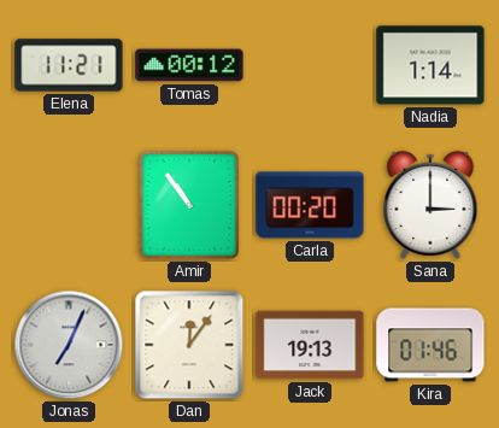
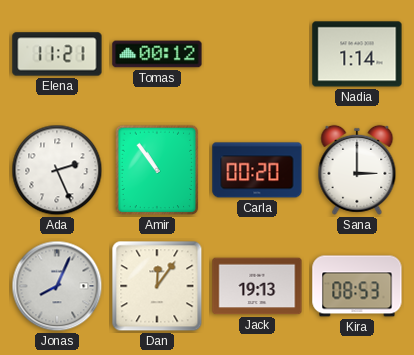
Ada: none -> 2:26
Jonas: 7:04 -> 8:04
Kira: 01:46 -> 08:53
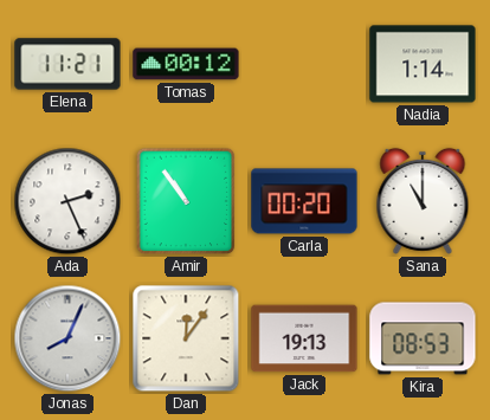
Sana: 3:00 -> 11:00
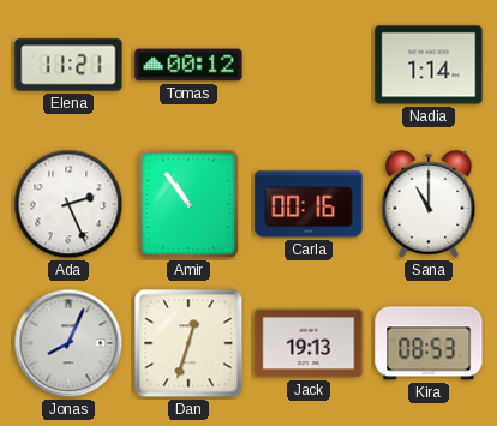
Carla: 00:20 -> 00:16
Dan: 12:06 -> 12:33
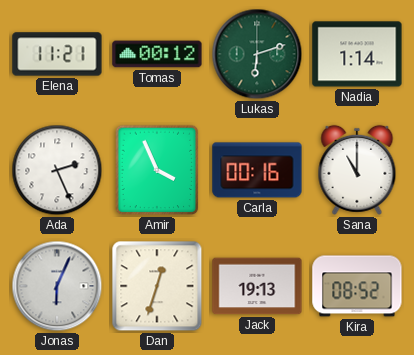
Lukas: none -> 6:12
Amir: 10:54 -> 3:56
Jonas: 8:04 -> 6:04
Kira: 08:53 -> 08:52
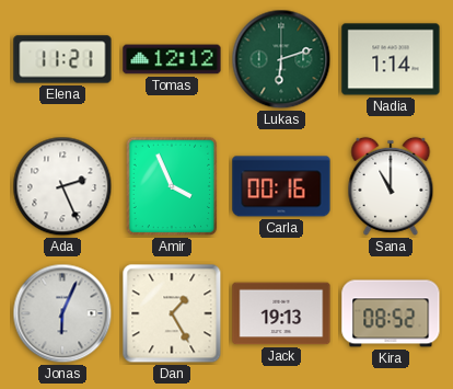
Tomas: 00:12 -> 12:12
Dan: 12:33 -> 1:25
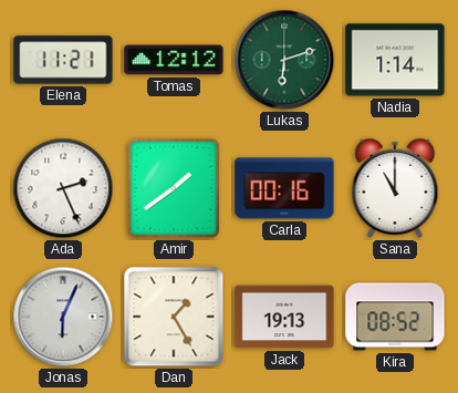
Amir: 3:56 -> 1:39
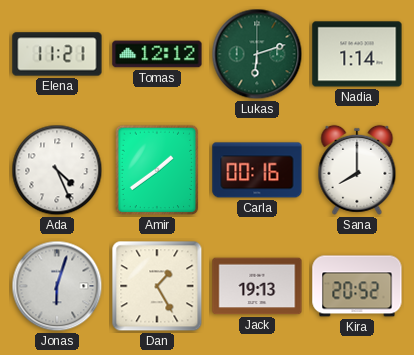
Ada: 2:26 -> 4:26
Sana: 11:00 -> 8:00
Jonas: 6:04 -> 6:03
Kira: 08:52 -> 20:52
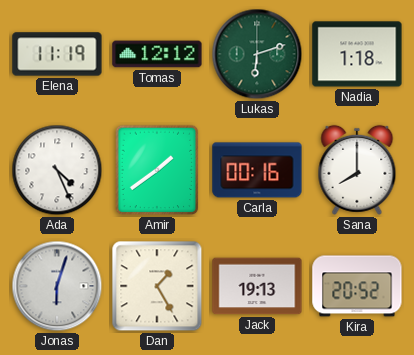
Elena: 11:21 -> 11:19
Nadia: 1:14 -> 1:18
